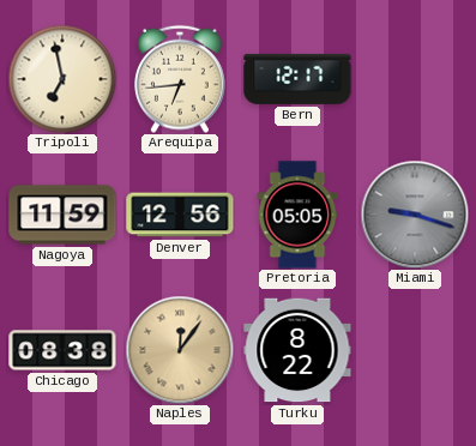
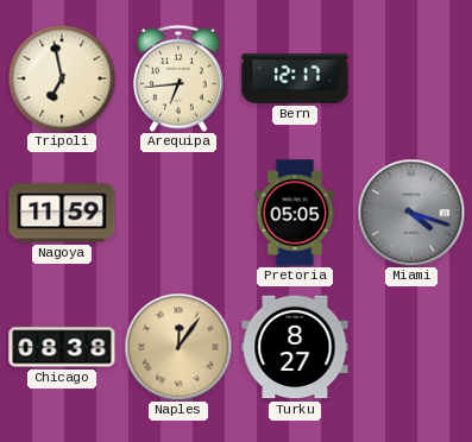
Denver: 12:56 -> none
Miami: 9:18 -> 4:18
Turku: 8:22 -> 8:27
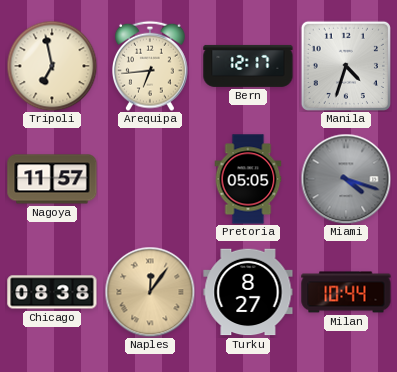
Manila: none -> 4:33
Nagoya: 11:59 -> 11:57
Milan: none -> 10:44
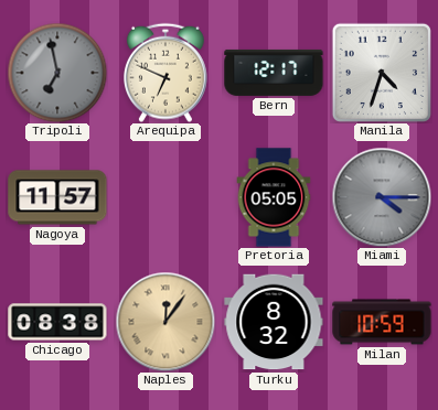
Tripoli dial: cream -> grey
Arequipa: 6:44 -> 6:49
Miami: 4:18 -> 4:15
Turku: 8:27 -> 8:32
Milan: 10:44 -> 10:59
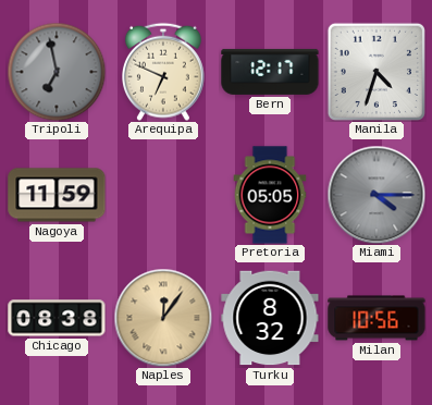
Nagoya: 11:57 -> 11:59
Milan: 10:59 -> 10:56
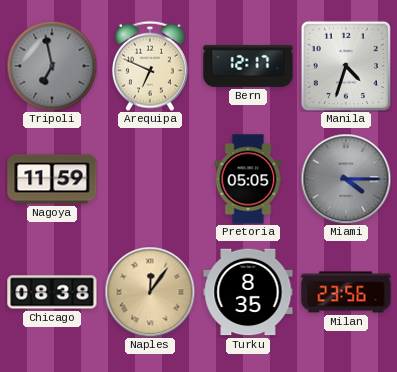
Turku: 8:32 -> 8:35
Milan: 10:56 -> 23:56
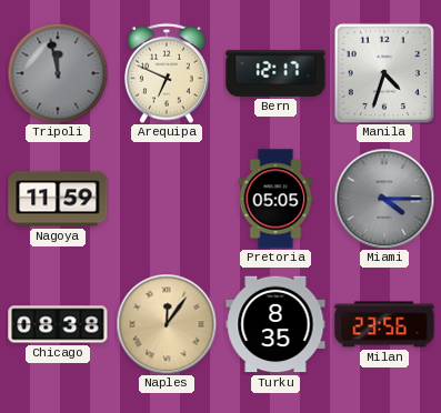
Tripoli: 6:58 -> 11:58
